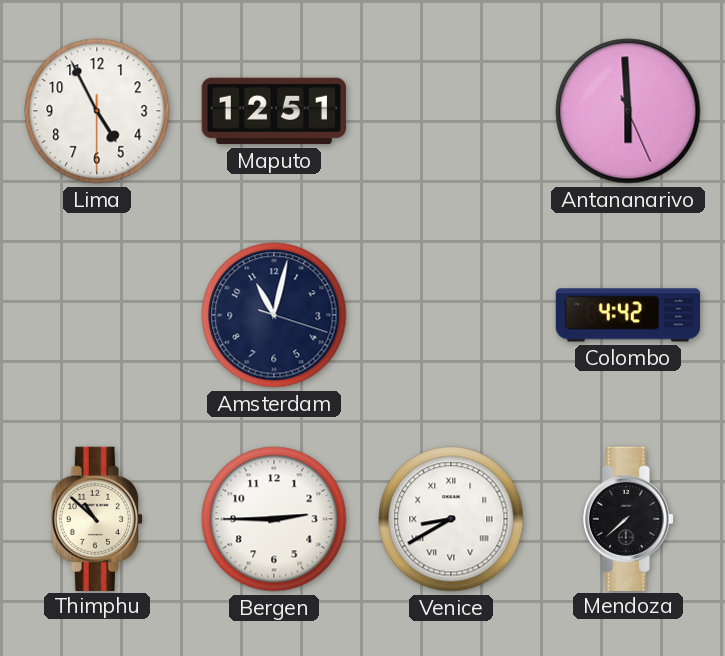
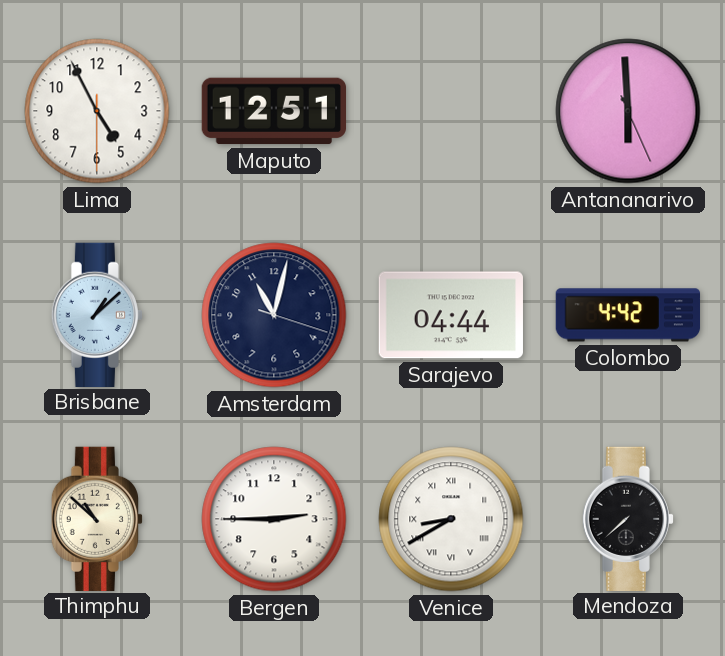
Brisbane: none -> 1:08
Sarajevo: none -> 04:44
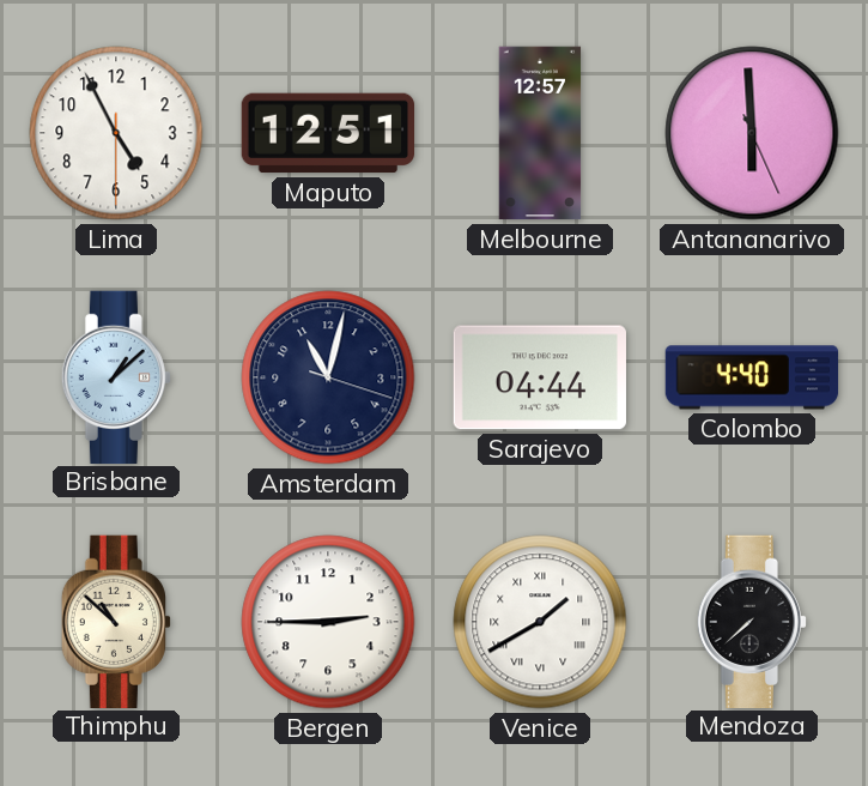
Melbourne: none -> 12:57
Colombo: 4:42 -> 4:40
Venice: 8:40 -> 1:40
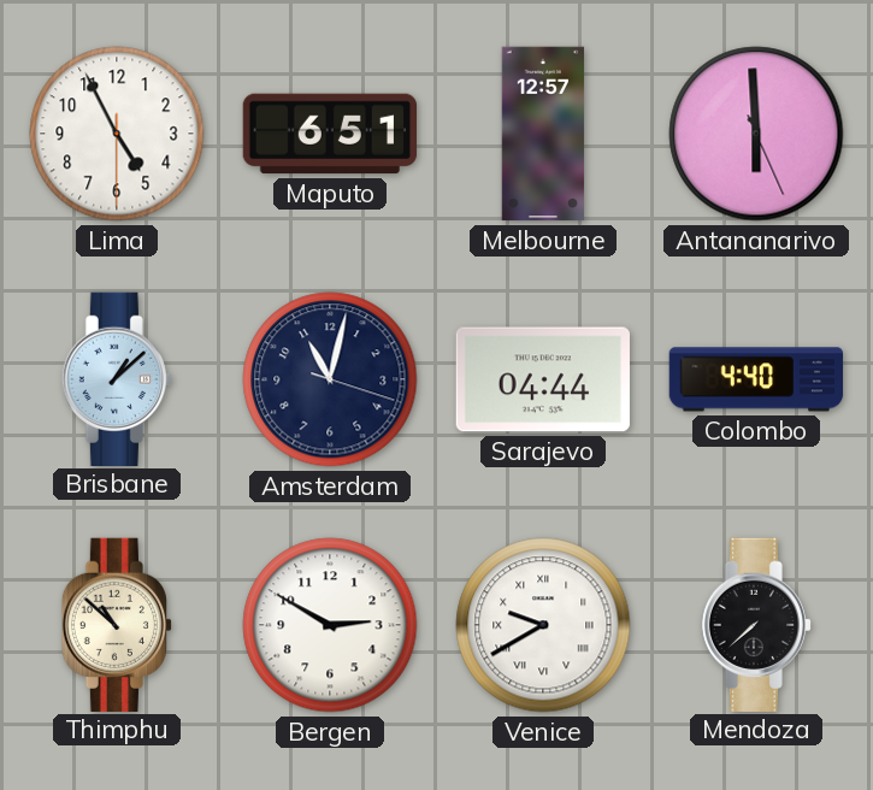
Maputo: 12:51 -> 6:51
Bergen: 2:45 -> 2:50
Venice: 1:40 -> 9:40
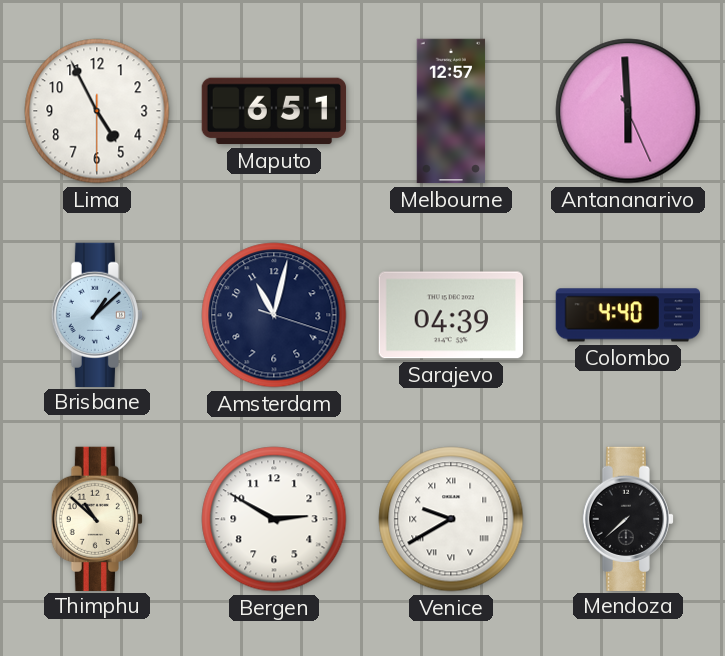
Sarajevo: 04:44 -> 04:39
